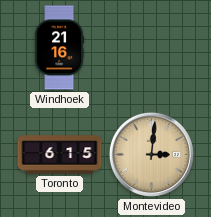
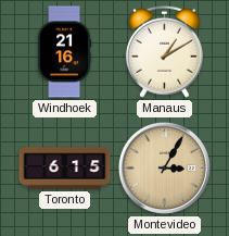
Manaus: none -> 1:10
Montevideo: 3:01 -> 3:05
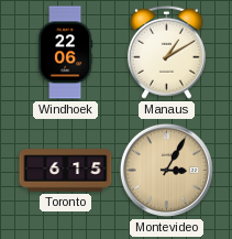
Windhoek: 21:16 -> 22:06
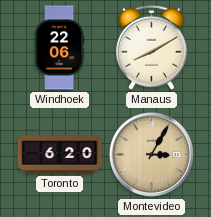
Manaus: 1:10 -> 8:10
Toronto: 6:15 -> 6:20
